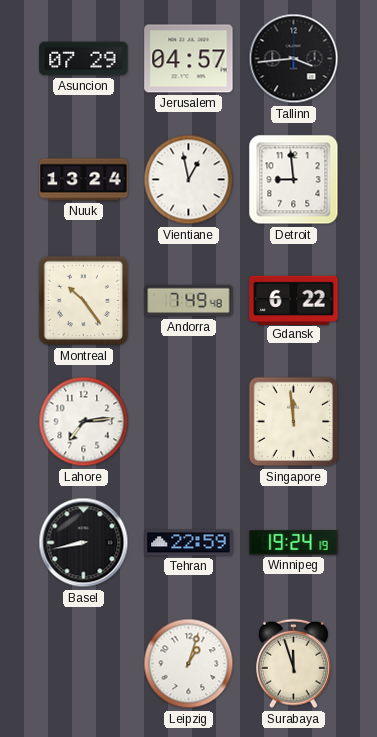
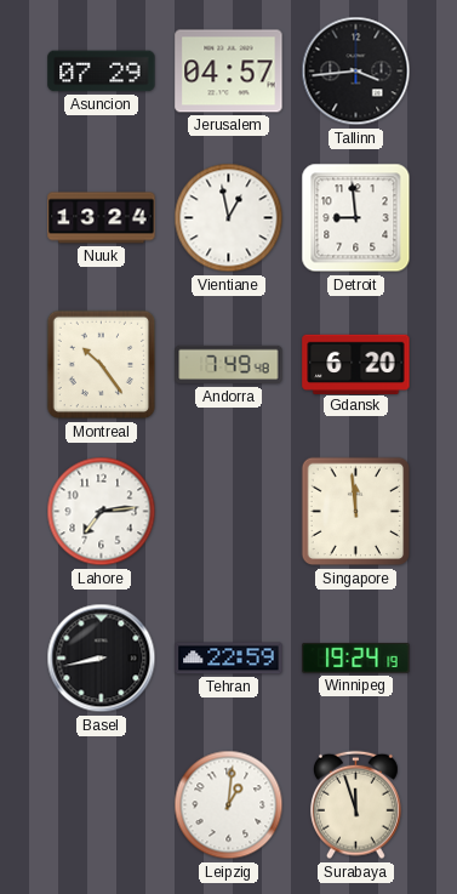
Gdansk: 6:22 -> 6:20
Leipzig: 1:03 -> 1:01
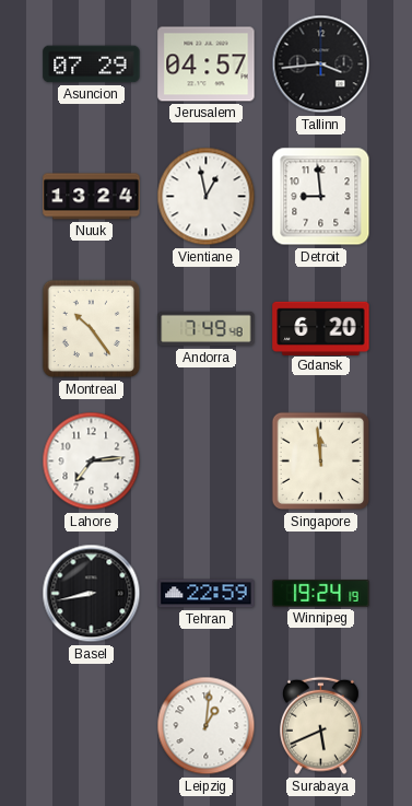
Surabaya: 11:57 -> 5:41
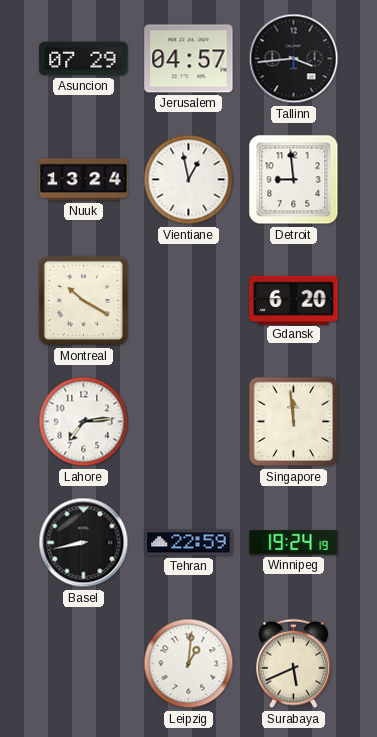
Montreal: 10:24 -> 10:20
Andorra: 7:49 -> none
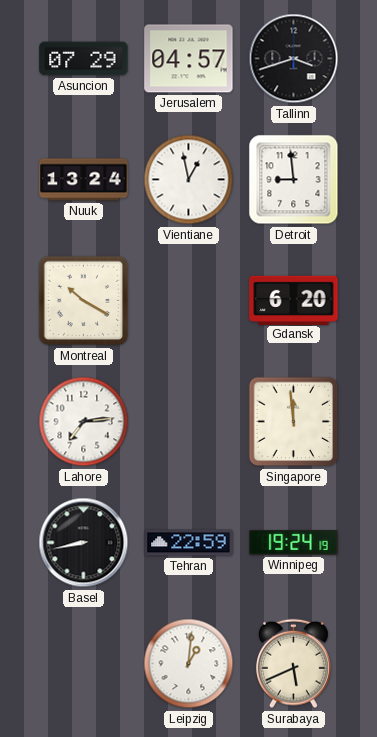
Tallinn: 3:44 -> 3:42
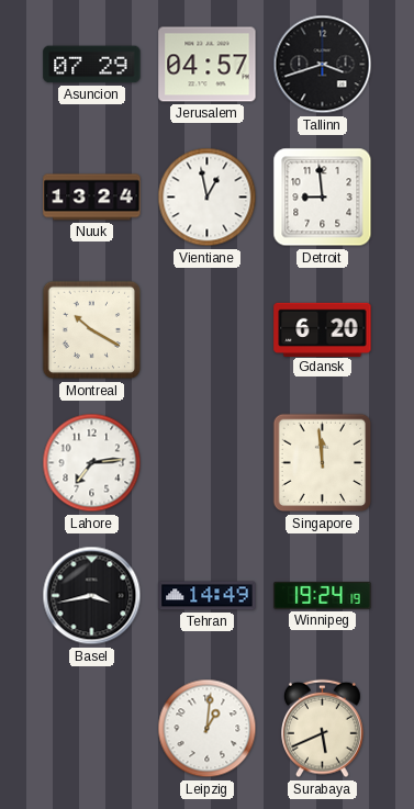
Basel: 8:43 -> 3:43
Tehran: 22:59 -> 14:49
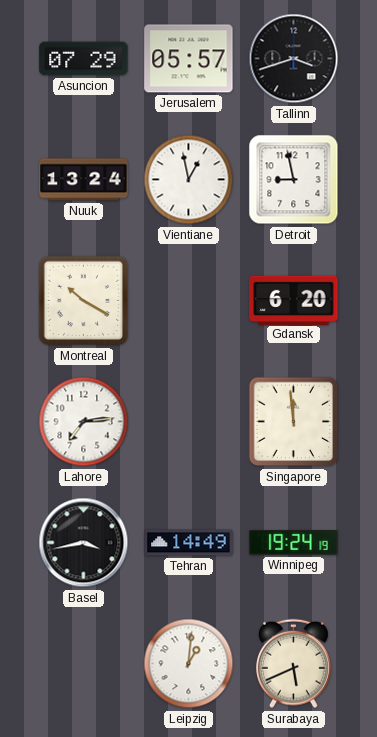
Jerusalem: 04:57 -> 05:57
Detroit: 8:59 -> 8:58
